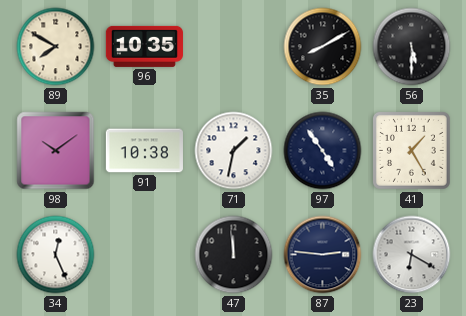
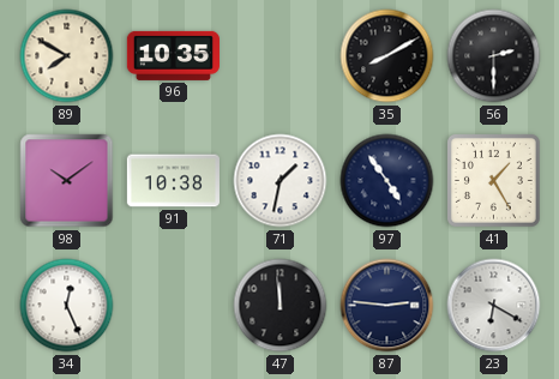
56: 5:30 -> 2:30
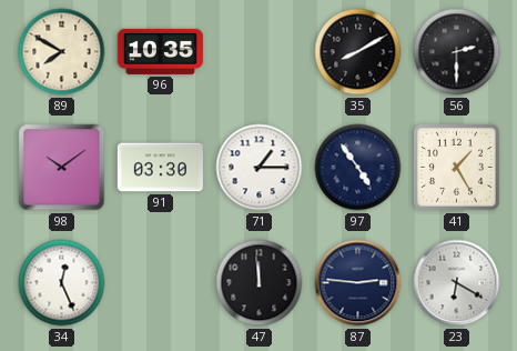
91: 10:38 -> 03:30
71: 1:32 -> 1:15
